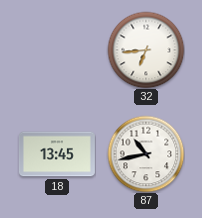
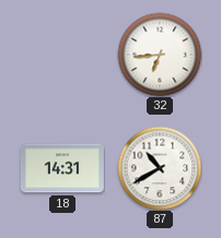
18: 13:45 -> 14:31
87: 10:43 -> 10:40
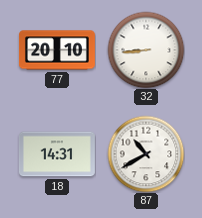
77: none -> 20:10
32: 6:44 -> 8:44
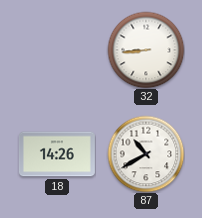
77: 20:10 -> none
18: 14:31 -> 14:26
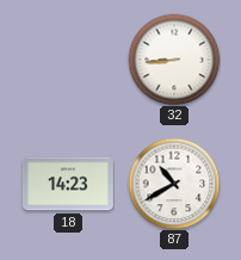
18: 14:26 -> 14:23
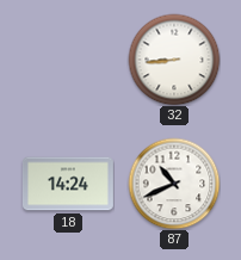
18: 14:23 -> 14:24
87: 10:40 -> 10:41
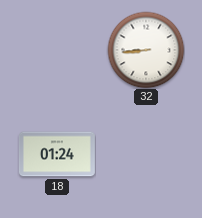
18: 14:24 -> 01:24
87: 10:41 -> none
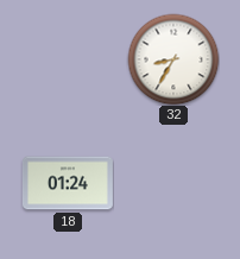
32: 8:44 -> 8:35
